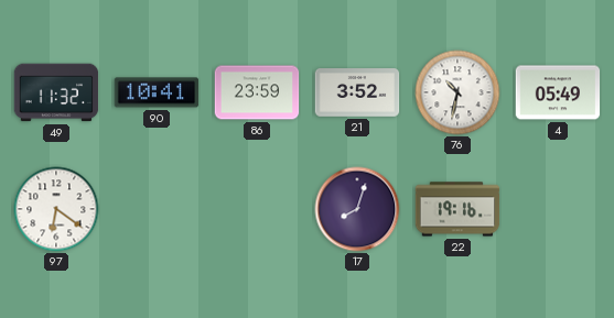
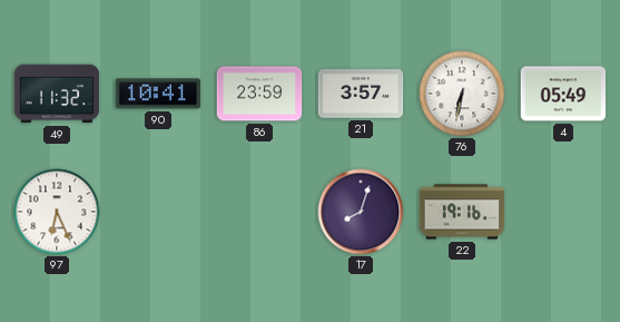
21: 3:52 -> 3:57
76: 10:32 -> 6:32
97: 6:21 -> 6:26
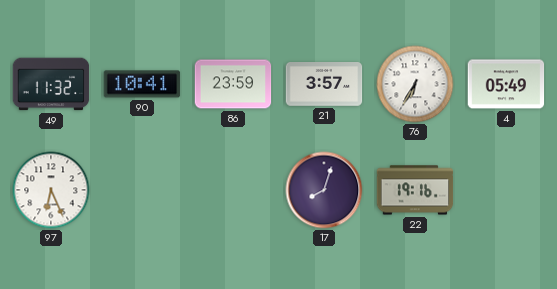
76: 6:32 -> 6:35
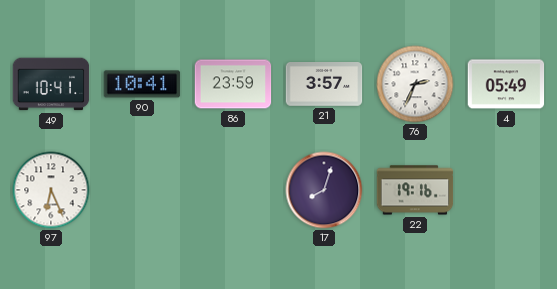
49: 11:32 -> 10:41
76: 6:35 -> 2:34
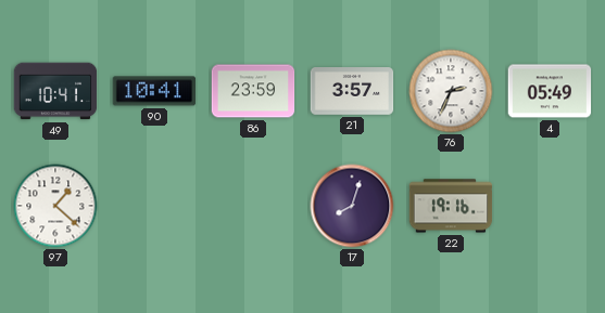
97: 6:26 -> 1:22
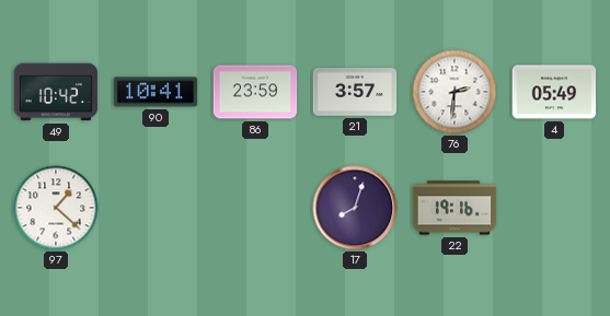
49: 10:41 -> 10:42
76: 2:34 -> 2:31
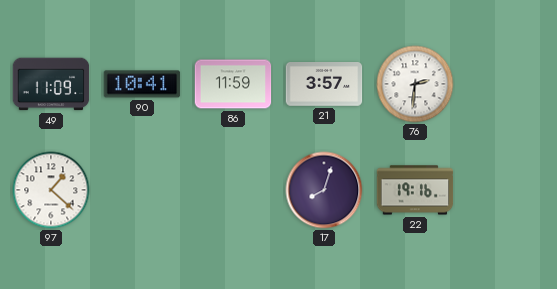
49: 10:42 -> 11:09
86: 23:59 -> 11:59
4: 05:49 -> none
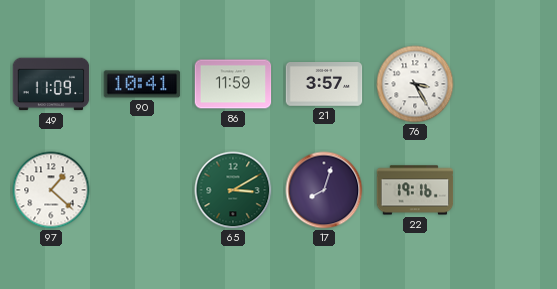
76: 2:31 -> 3:25
65: none -> 3:10
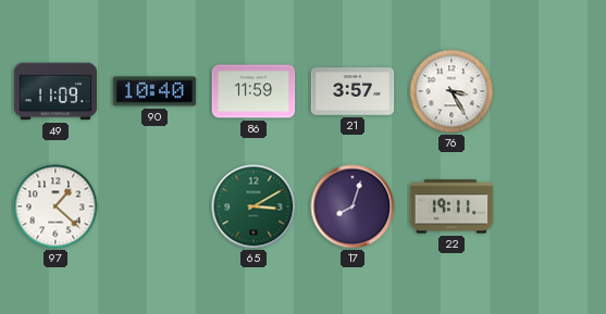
90: 10:41 -> 10:40
22: 19:16 -> 19:11
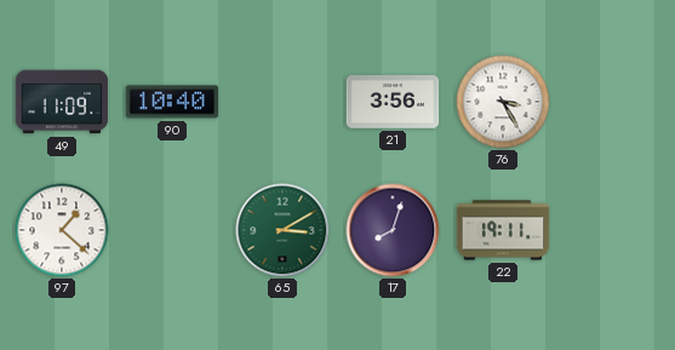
86: 11:59 -> none
21: 3:57 -> 3:56
